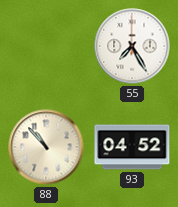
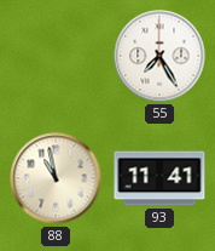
88: 10:53 -> 10:58
93: 04:52 -> 11:41
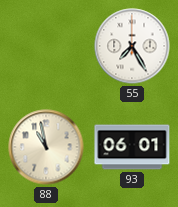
93: 11:41 -> 06:01
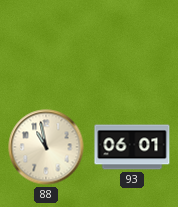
55: 7:25 -> none
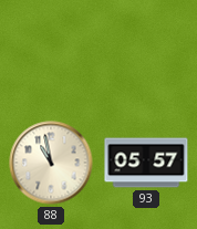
93: 06:01 -> 05:57
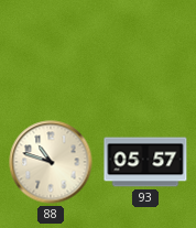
88: 10:58 -> 10:48
